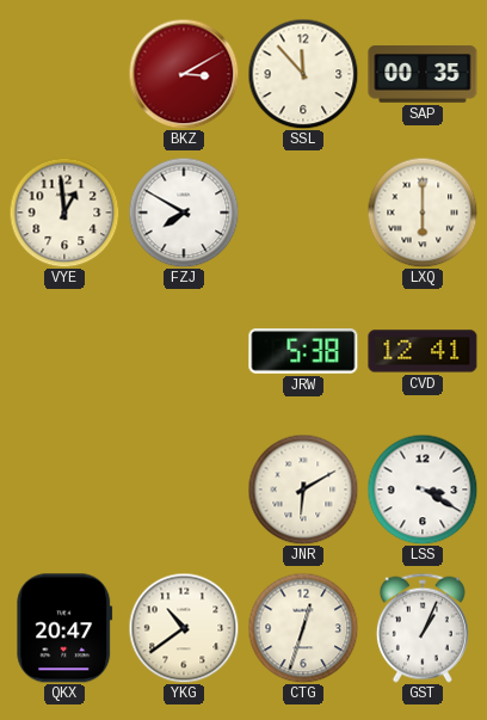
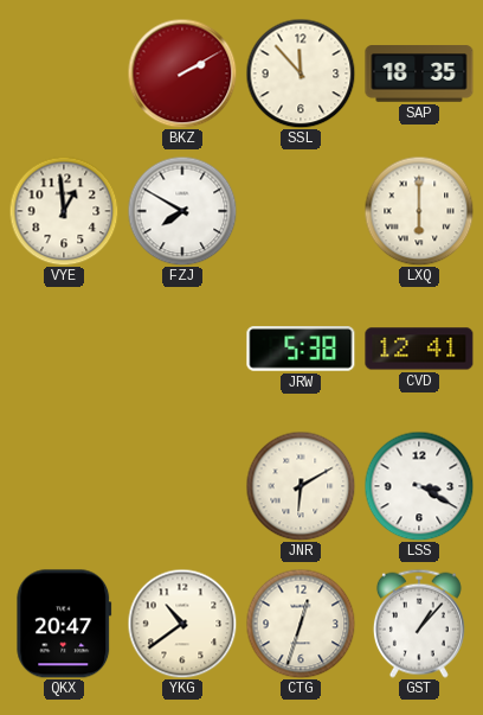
BKZ: 3:10 -> 2:10
SAP: 00:35 -> 18:35
GST: 1:04 -> 1:07
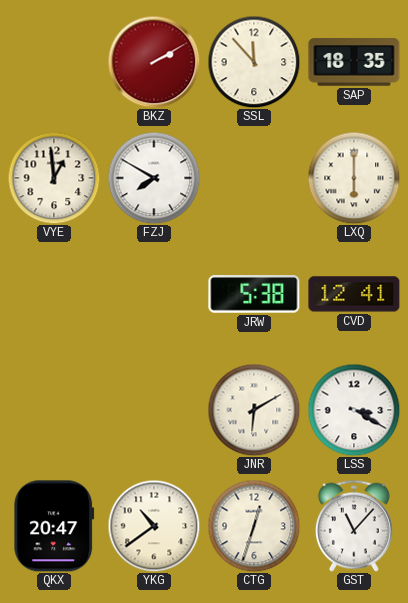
GST: 1:07 -> 11:07
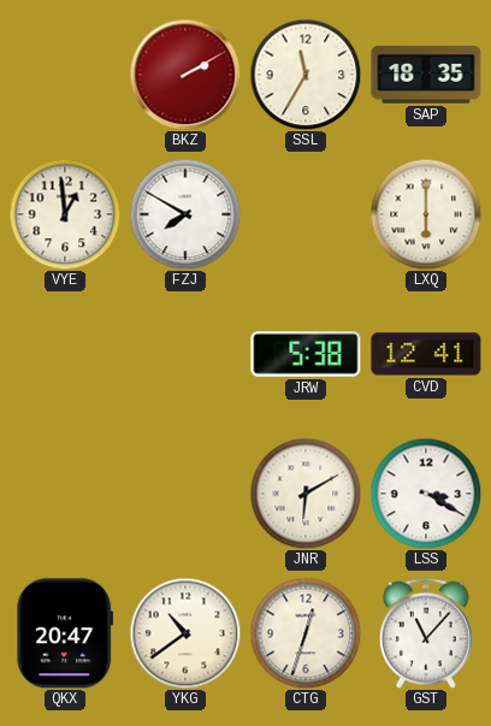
SSL: 11:53 -> 11:35
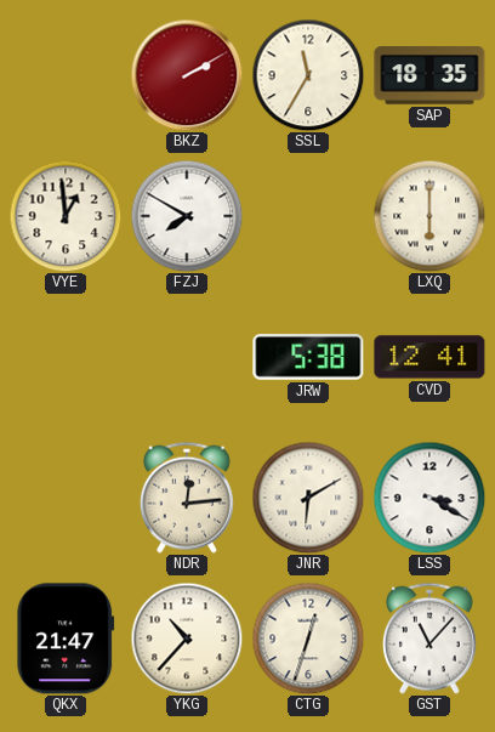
NDR: none -> 12:14
QKX: 20:47 -> 21:47
YKG: 10:39 -> 10:37
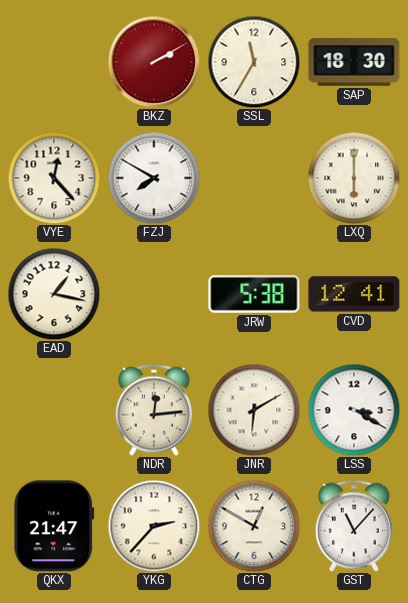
SAP: 18:35 -> 18:30
VYE: 12:59 -> 12:23
EAD: none -> 1:17
YKG: 10:37 -> 2:37
CTG: 12:33 -> 12:50
